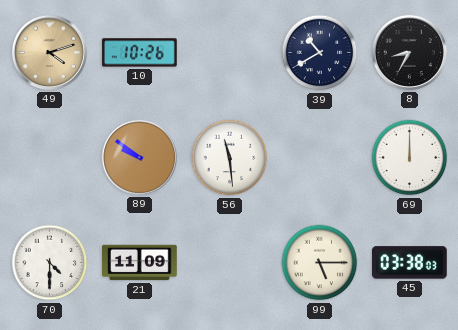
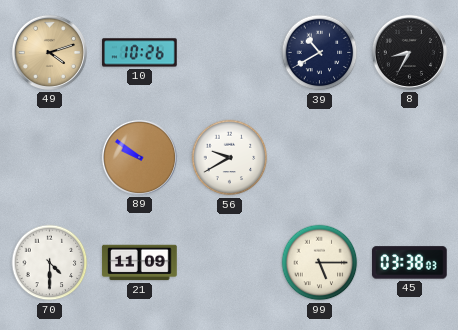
56: 11:29 -> 9:40
69: 12:00 -> none
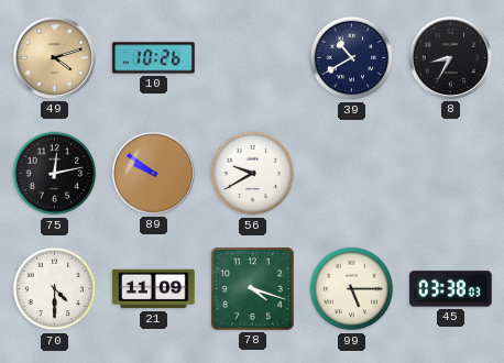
75: none -> 12:13
78: none -> 4:18
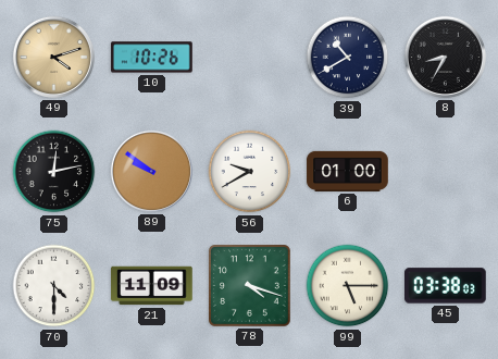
6: none -> 01:00
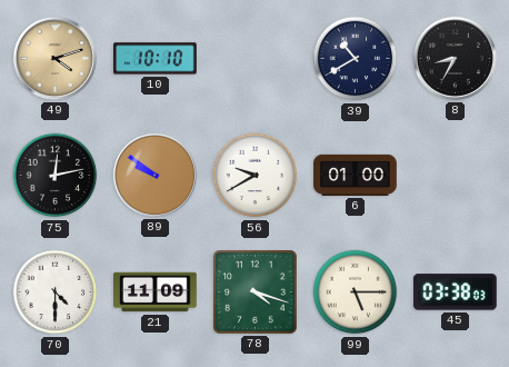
10: 10:26 -> 10:10
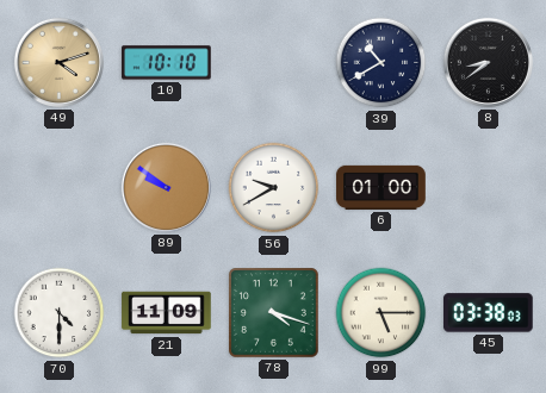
8: 8:35 -> 8:39
75: 12:13 -> none
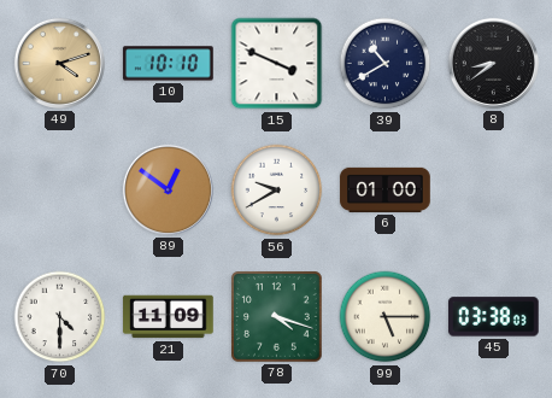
15: none -> 3:49
89: 9:51 -> 12:51
